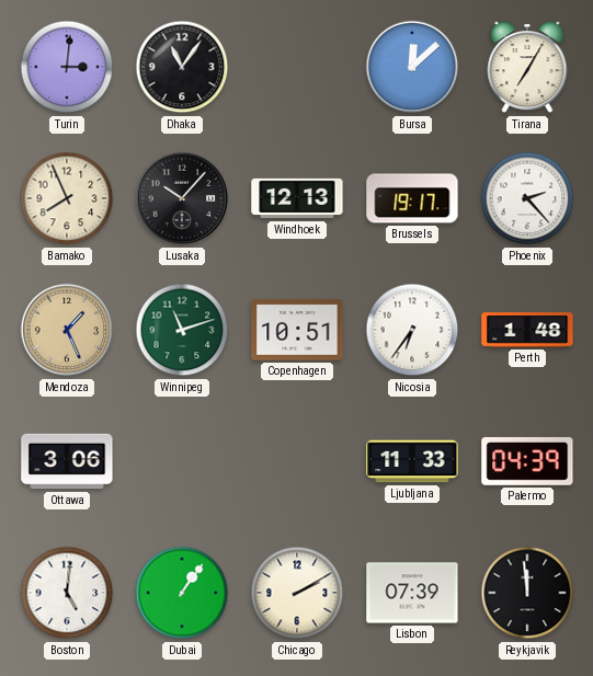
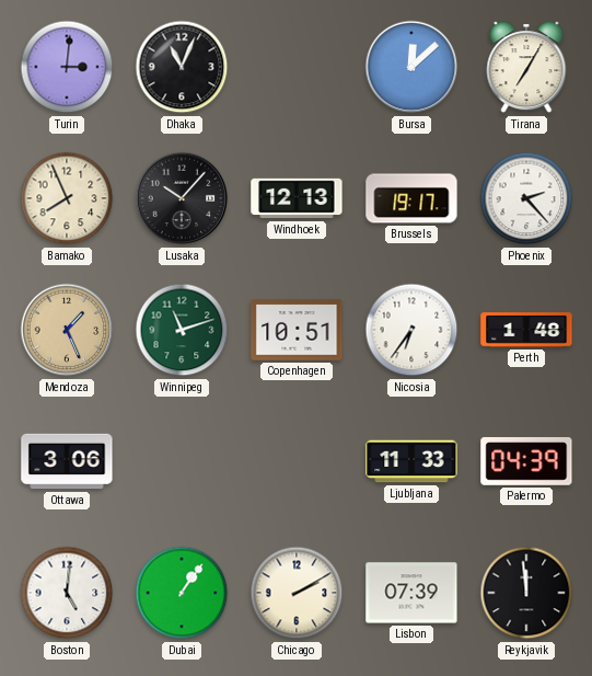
Dhaka: 11:06 -> 11:04
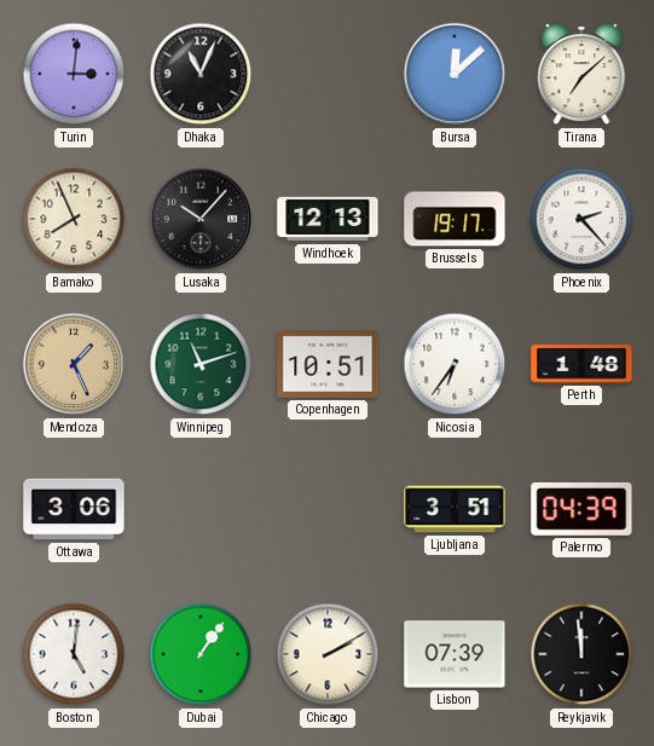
Tirana: 7:05 -> 7:08
Ljubljana: 11:33 -> 3:51
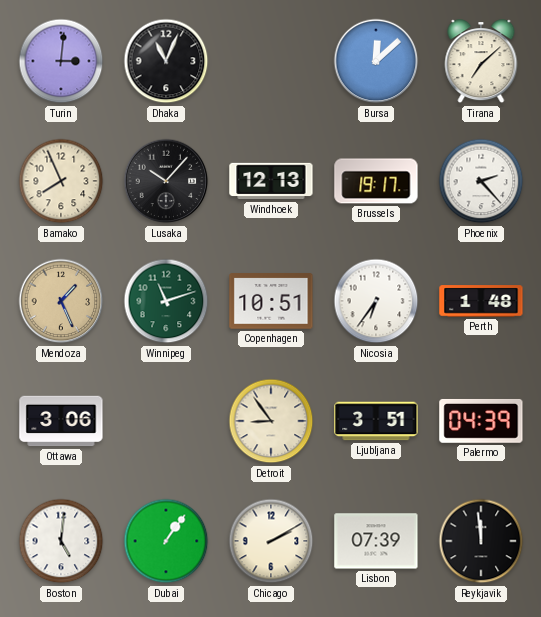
Detroit: none -> 8:54
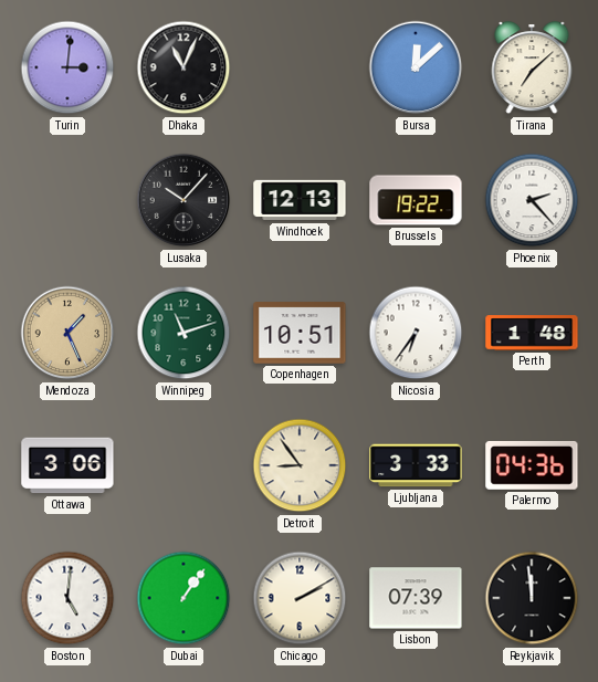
Bamako: 7:56 -> none
Brussels: 19:17 -> 19:22
Ljubljana: 3:51 -> 3:33
Palermo: 04:39 -> 04:36
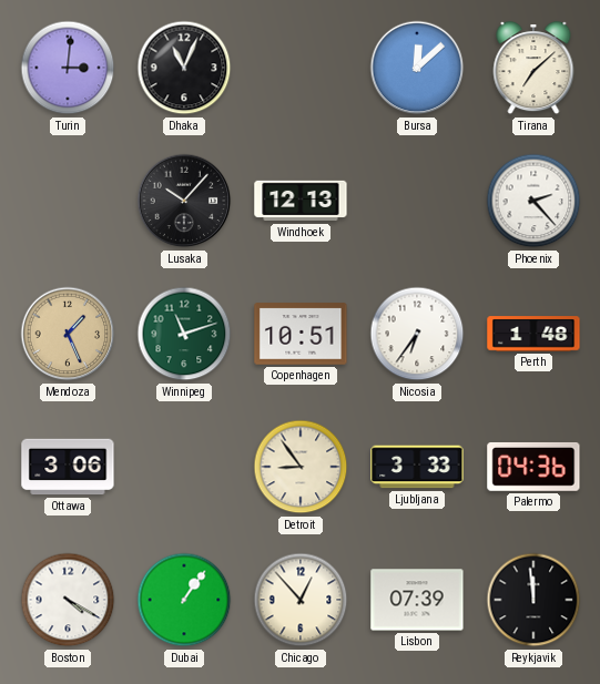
Brussels: 19:22 -> none
Boston: 5:01 -> 4:20
Chicago: 2:10 -> 12:53
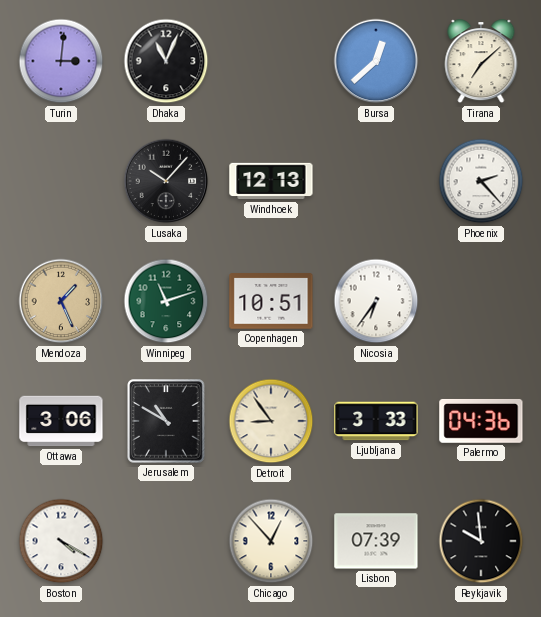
Bursa: 12:08 -> 12:38
Perth: 1:48 -> none
Jerusalem: none -> 10:50
Dubai: 1:06 -> none
Reykjavik: 11:59 -> 9:59
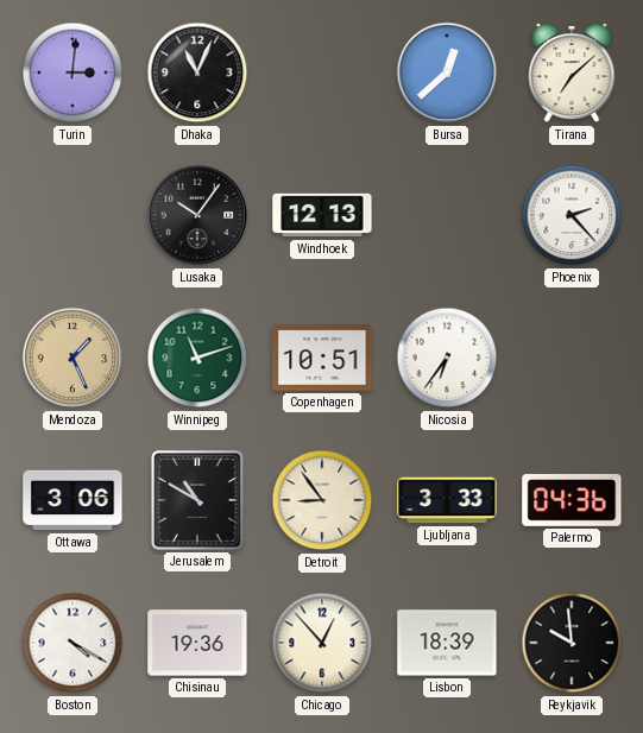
Lusaka: 10:07 -> 10:06
Chisinau: none -> 19:36
Lisbon: 07:39 -> 18:39
